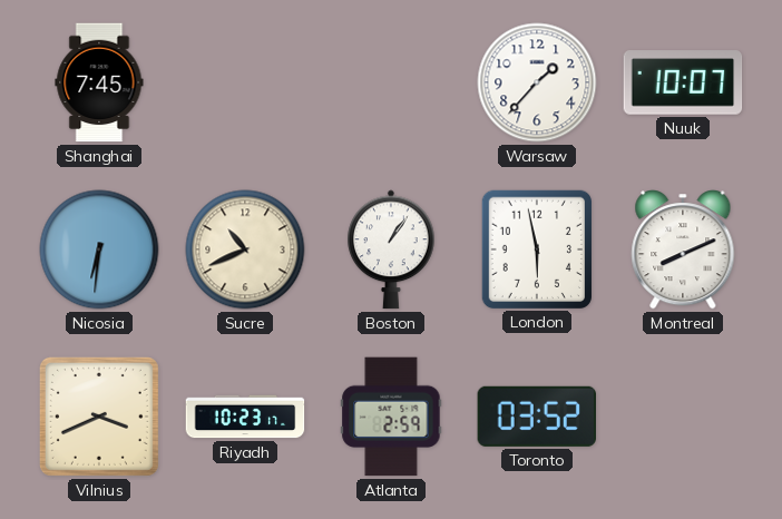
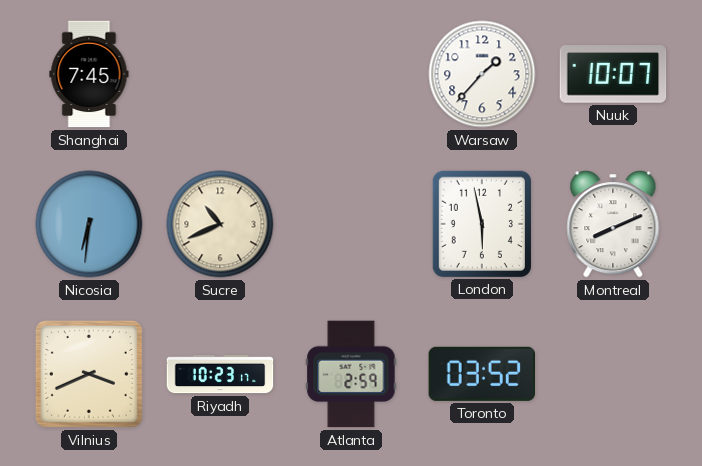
Boston: 1:06 -> none
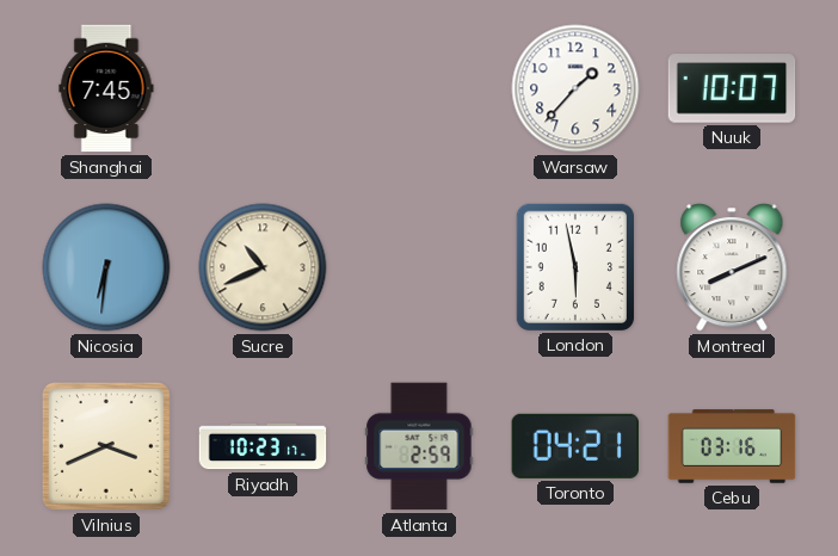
Toronto: 03:52 -> 04:21
Cebu: none -> 03:16
